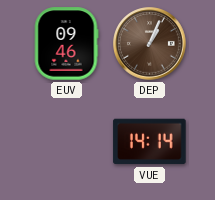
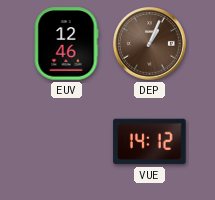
EUV: 09:46 -> 12:46
VUE: 14:14 -> 14:12
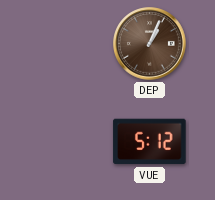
EUV: 12:46 -> none
VUE: 14:12 -> 5:12
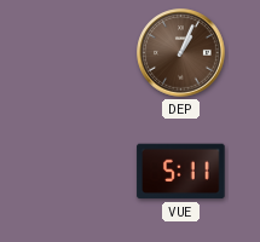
VUE: 5:12 -> 5:11
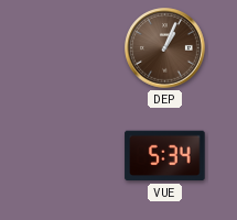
VUE: 5:11 -> 5:34
